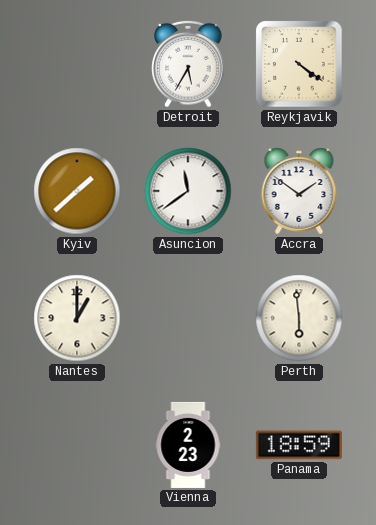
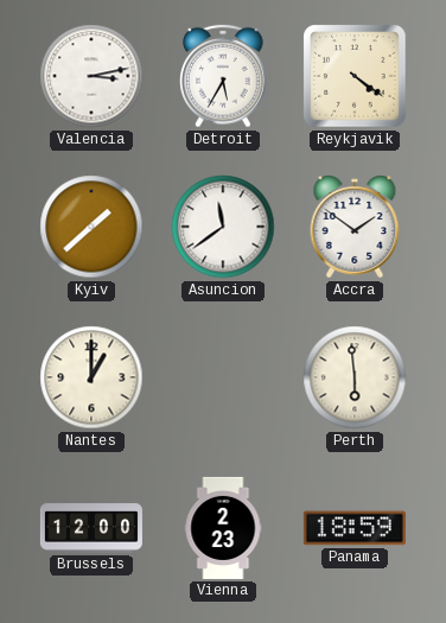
Valencia: none -> 3:13
Brussels: none -> 12:00
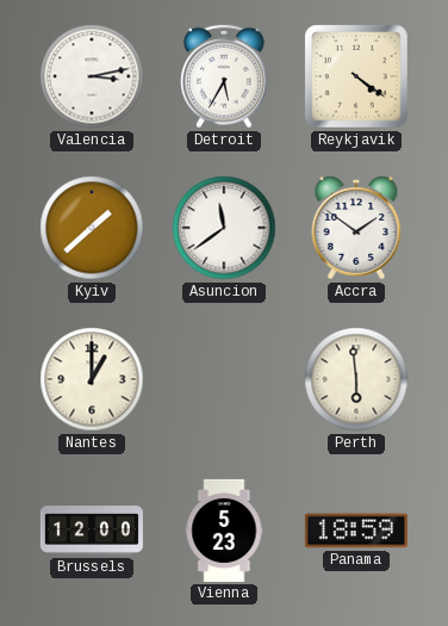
Vienna: 2:23 -> 5:23
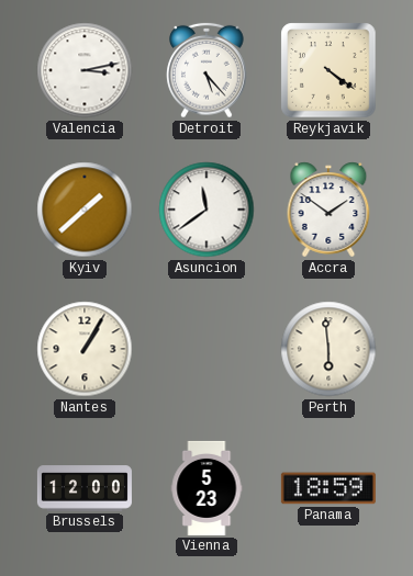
Detroit: 5:35 -> 5:23
Nantes: 1:00 -> 1:05
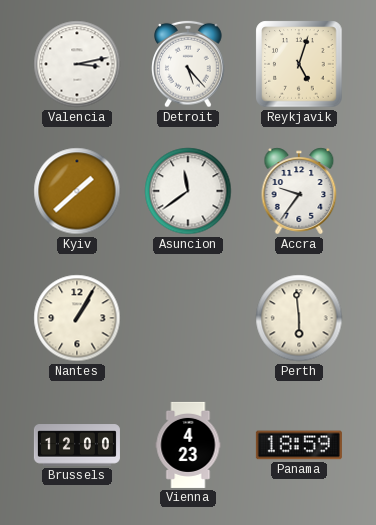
Reykjavik: 4:21 -> 5:03
Accra: 1:51 -> 9:36
Vienna: 5:23 -> 4:23
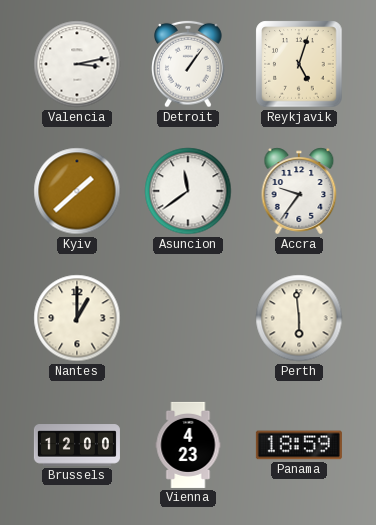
Detroit: 5:23 -> 1:06
Nantes: 1:05 -> 1:00
